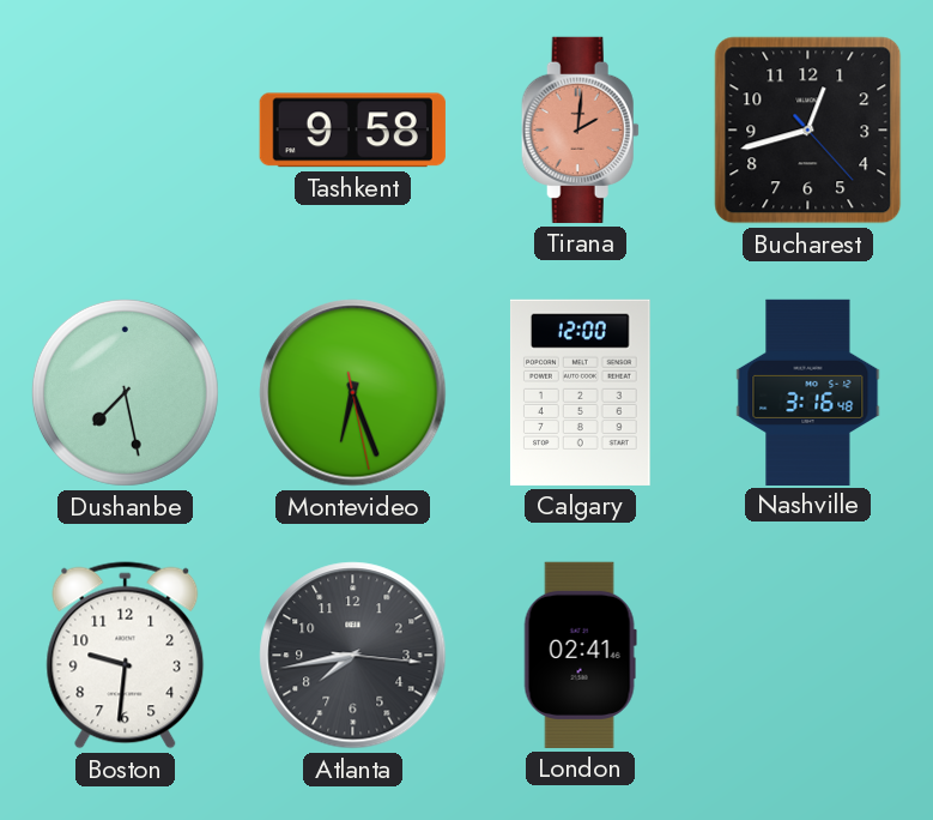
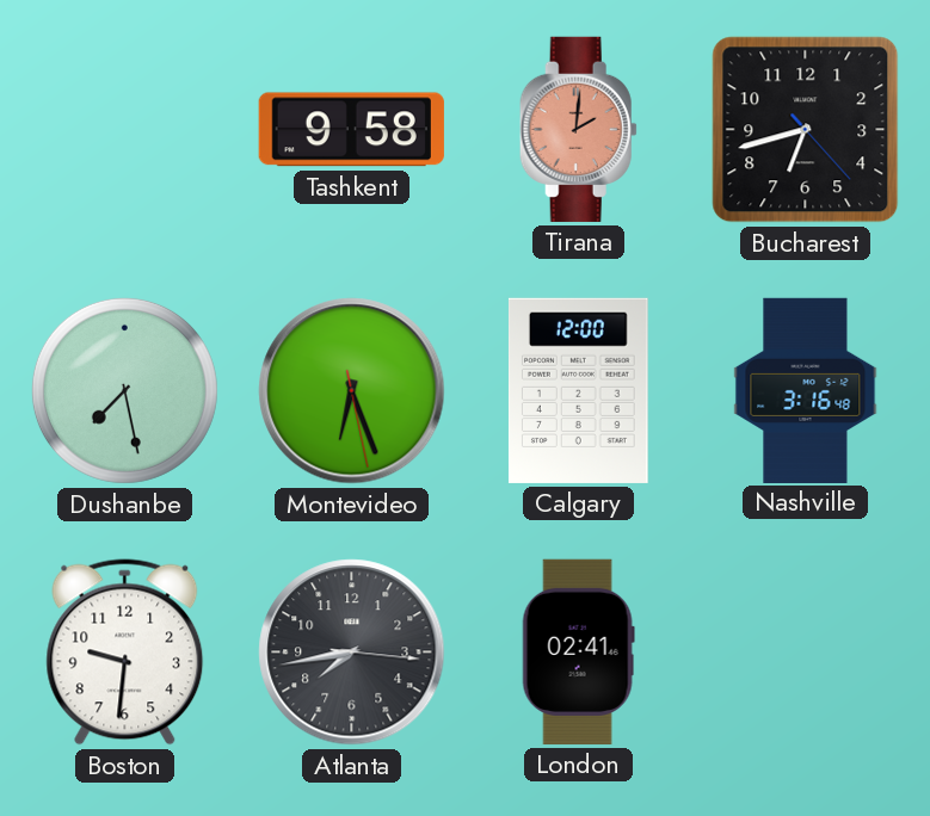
Bucharest: 12:42 -> 6:42
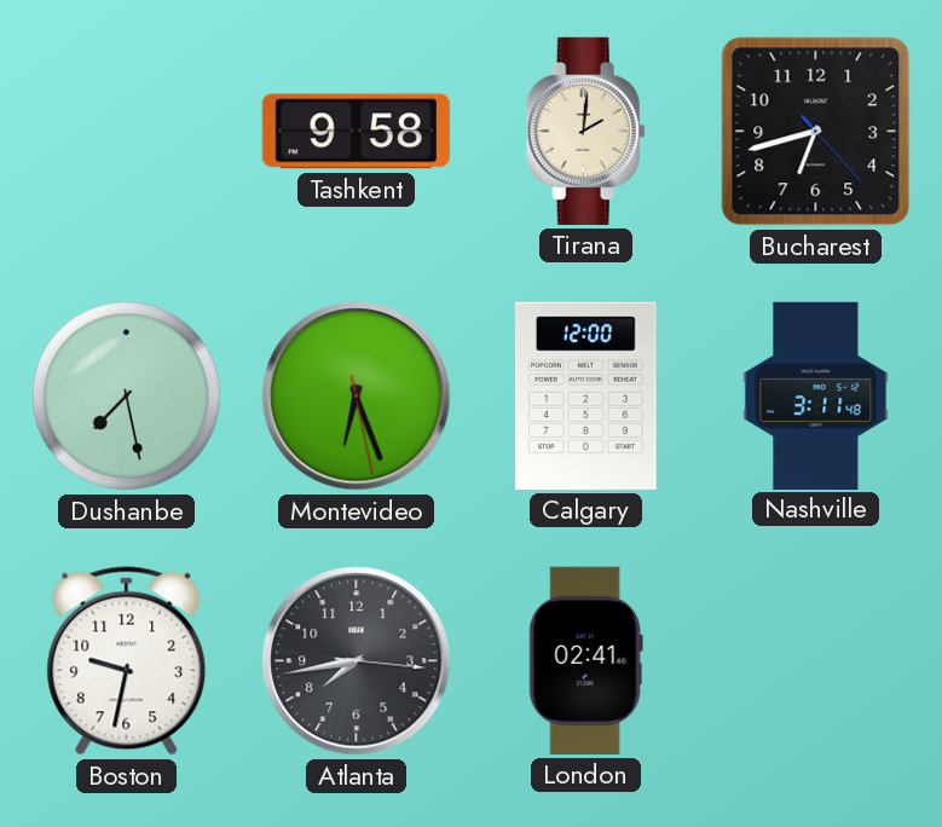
Tirana dial: salmon -> cream
Nashville: 3:16 -> 3:11
Boston: 9:31 -> 9:32
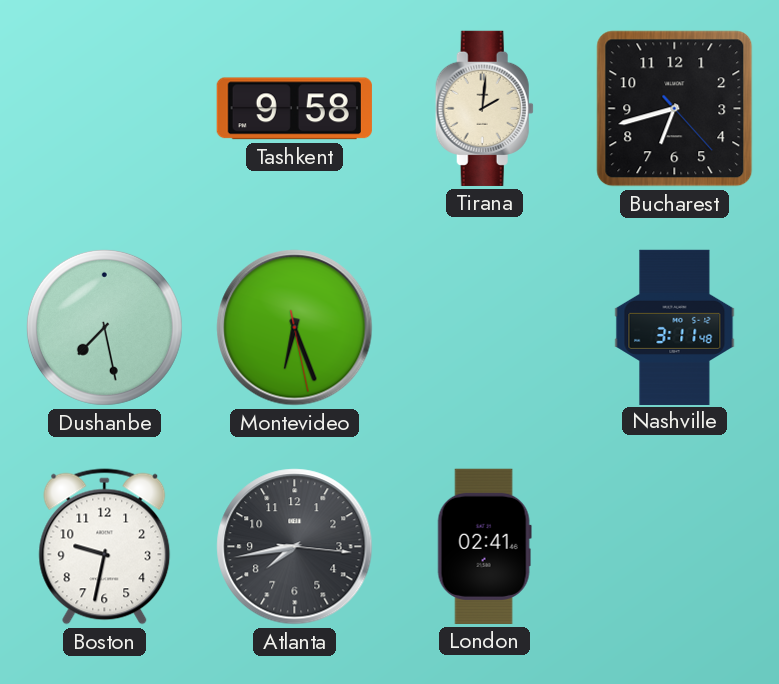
Calgary: 12:00 -> none
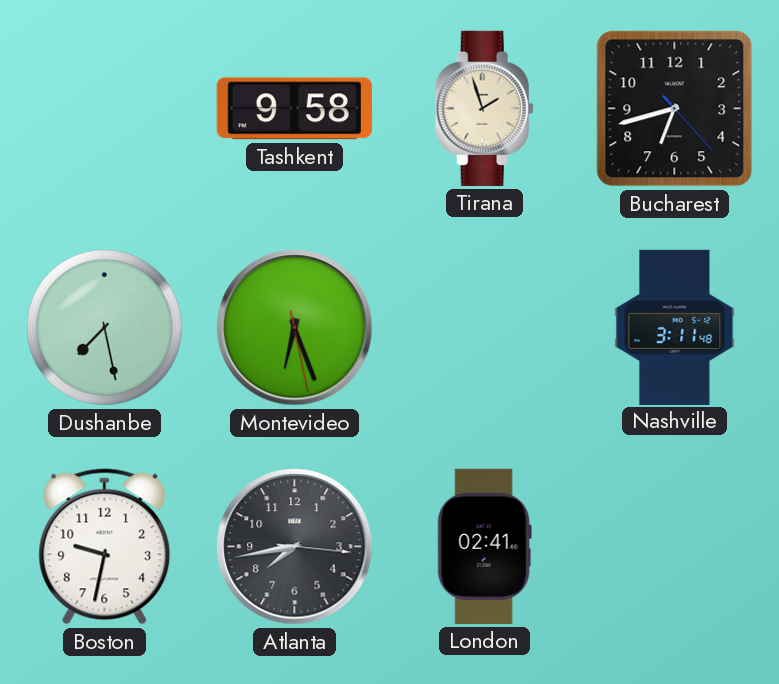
Tirana: 2:01 -> 1:57
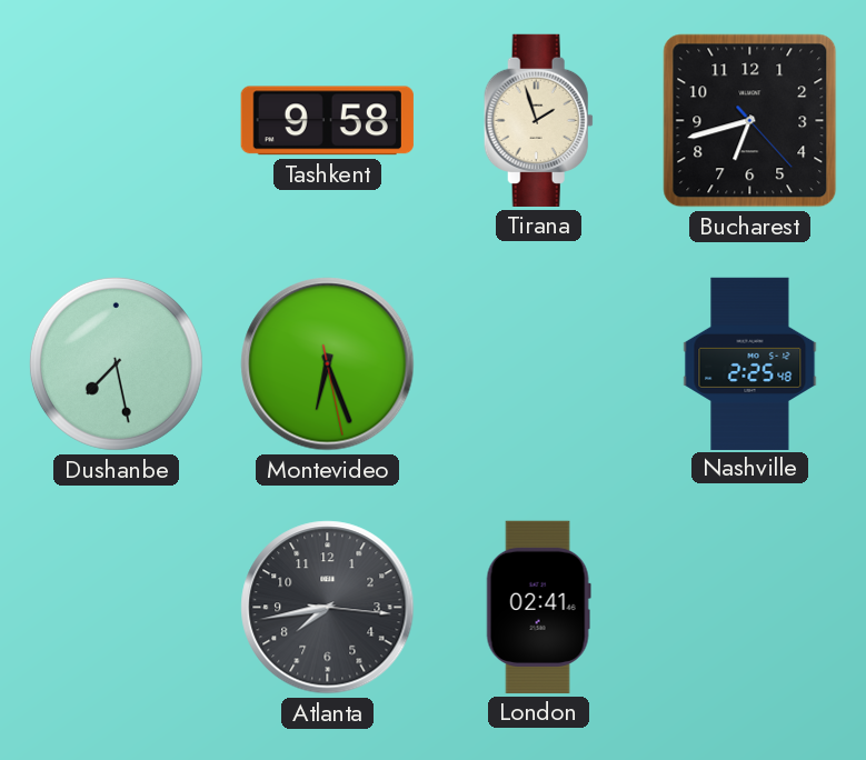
Nashville: 3:11 -> 2:25
Boston: 9:32 -> none
